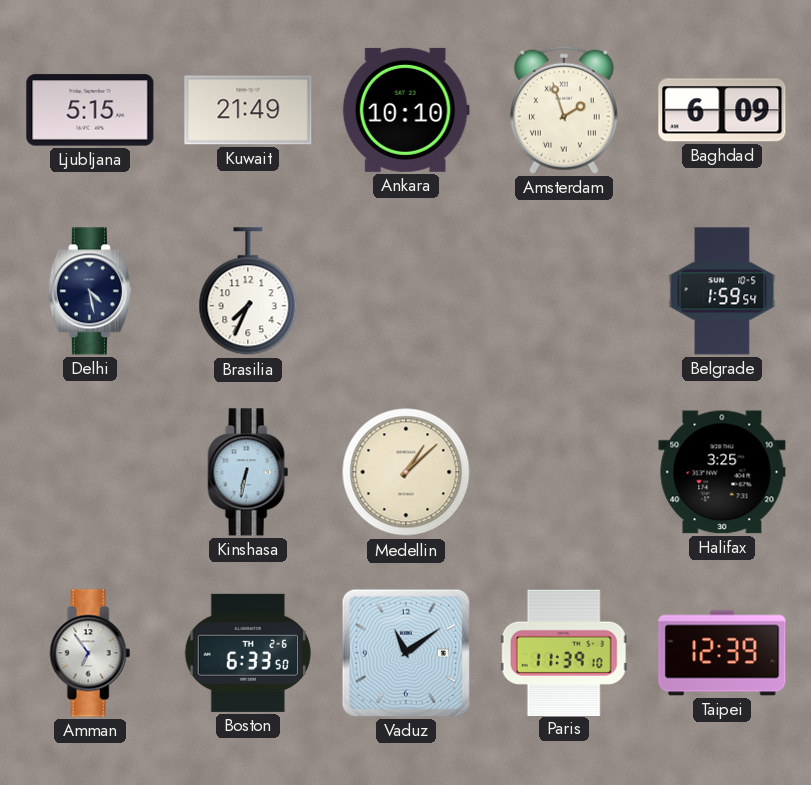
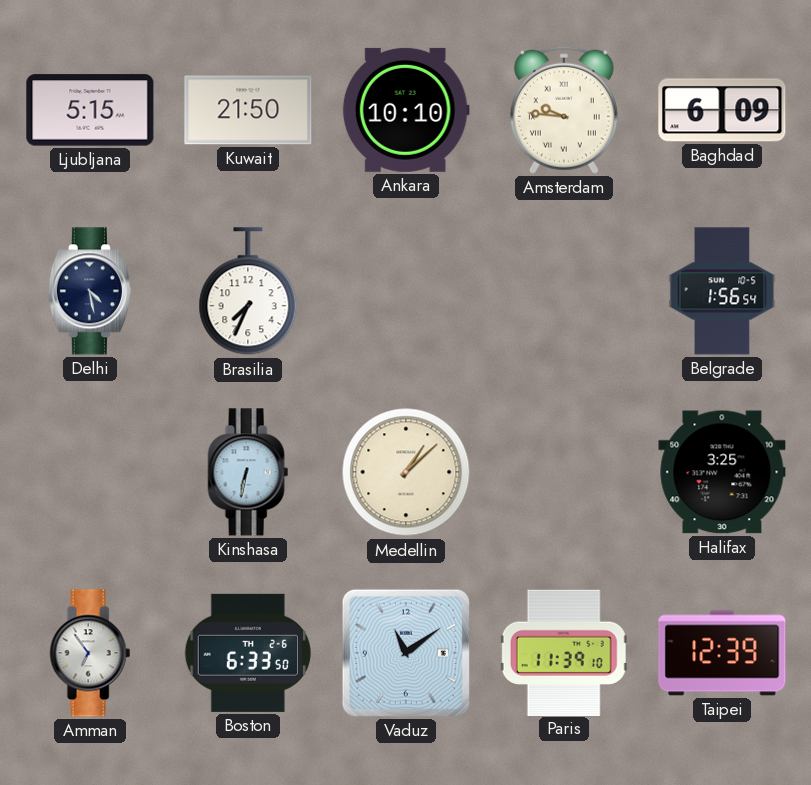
Kuwait: 21:49 -> 21:50
Amsterdam: 1:57 -> 9:46
Belgrade: 1:59 -> 1:56
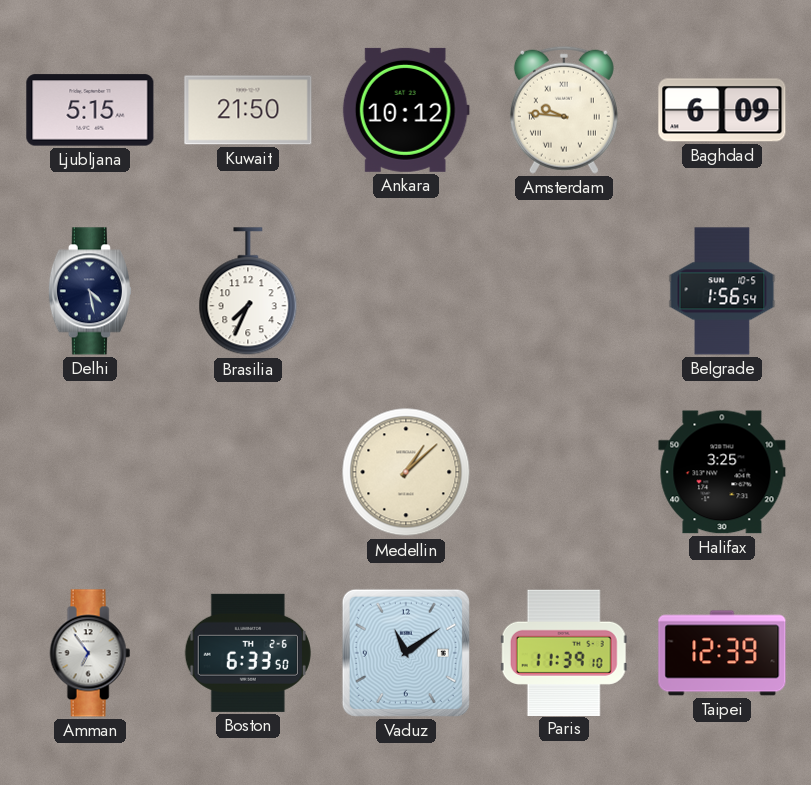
Ankara: 10:10 -> 10:12
Kinshasa: 6:32 -> none
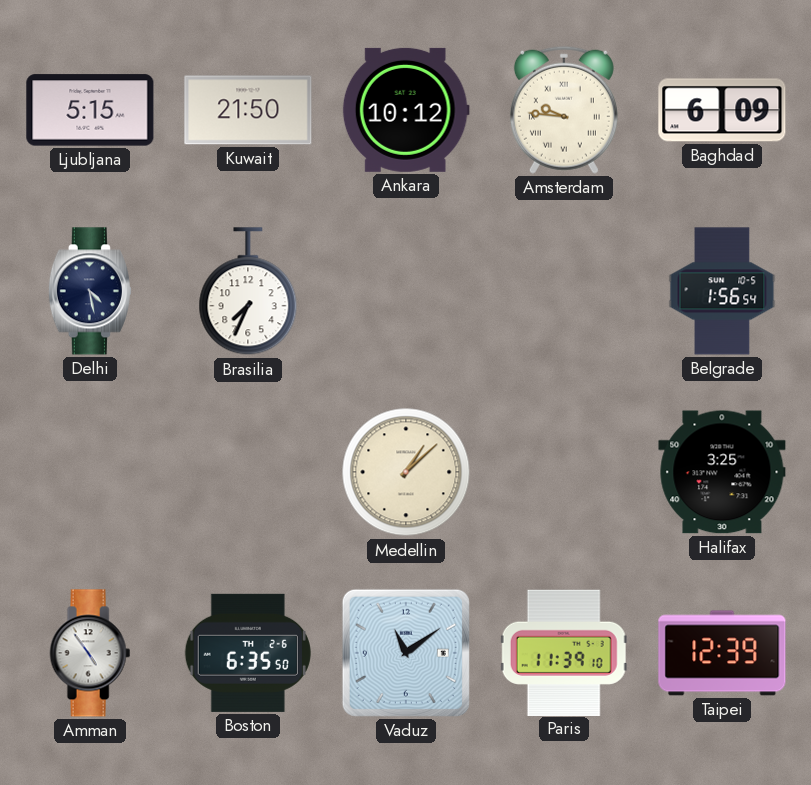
Amman: 6:54 -> 4:54
Boston: 6:33 -> 6:35
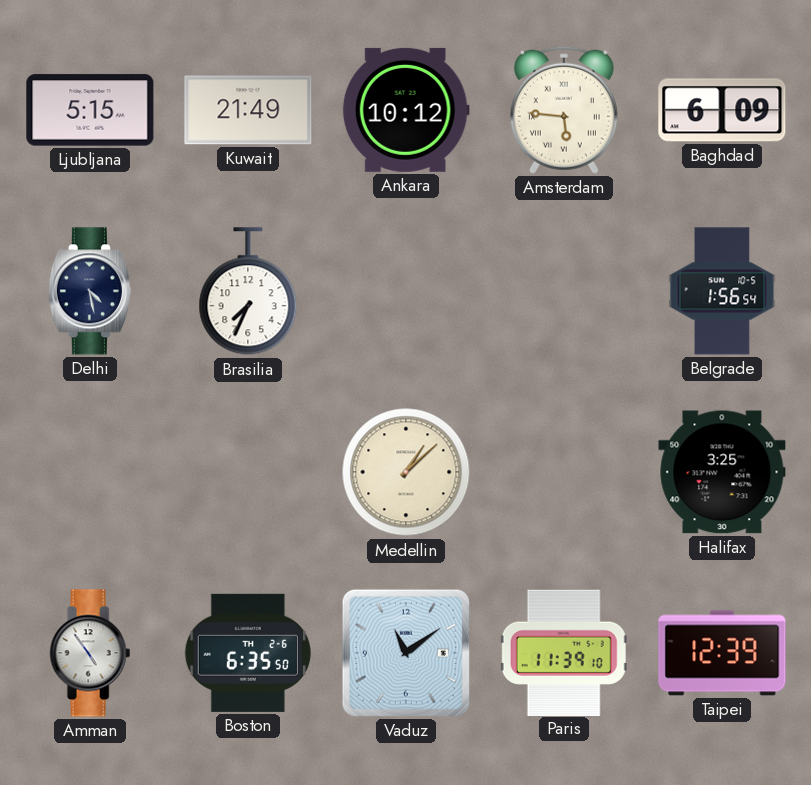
Kuwait: 21:50 -> 21:49
Amsterdam: 9:46 -> 5:46
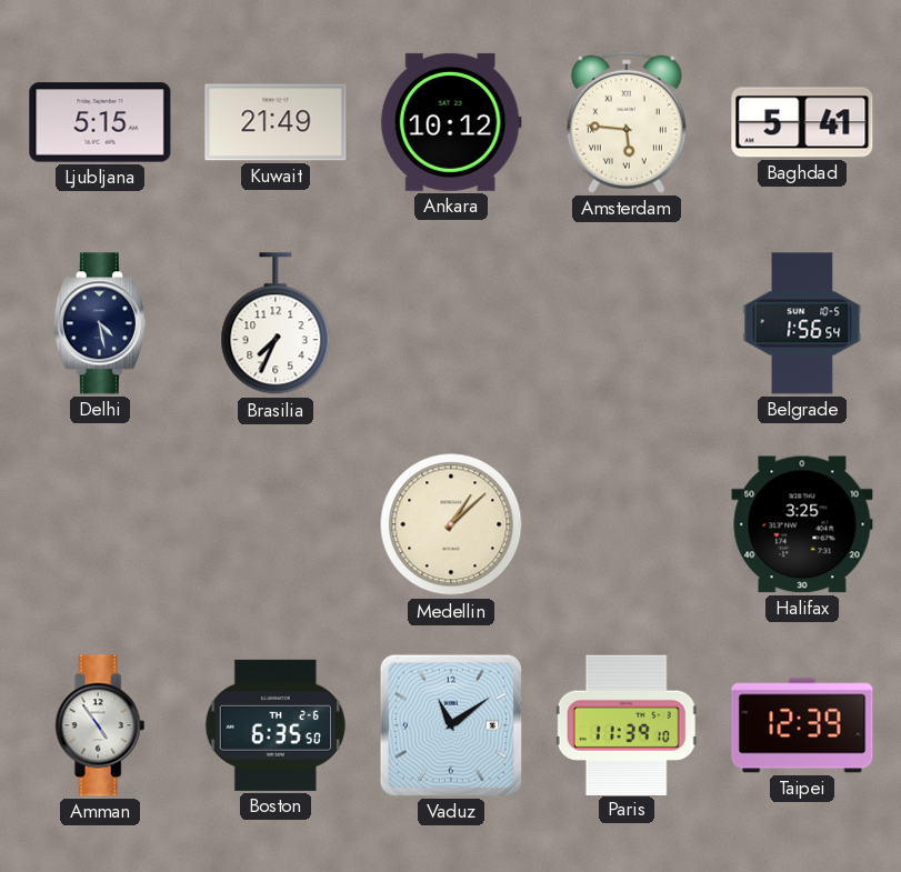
Baghdad: 6:09 -> 5:41
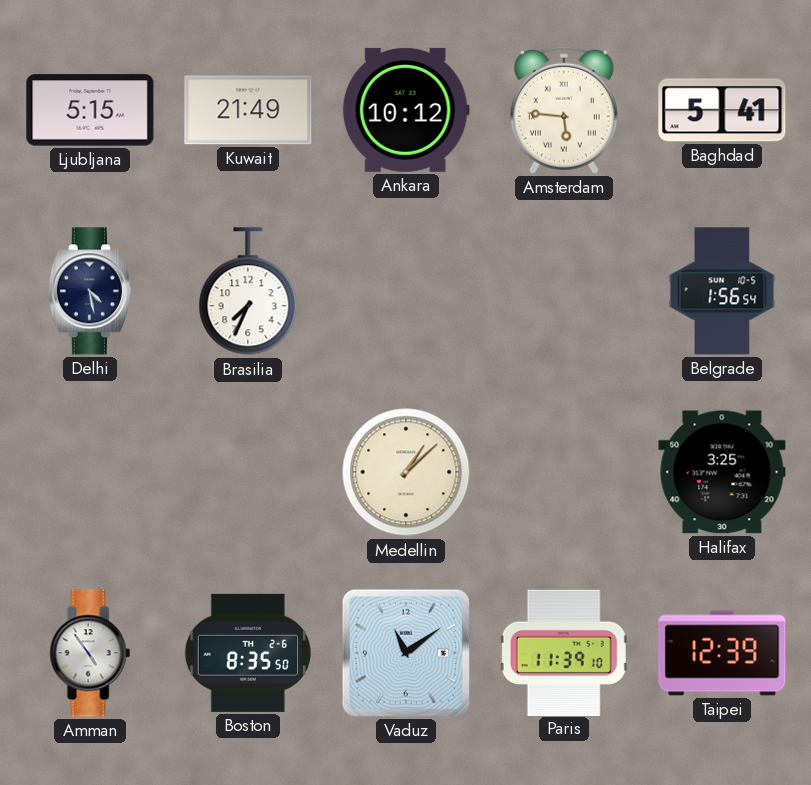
Boston: 6:35 -> 8:35
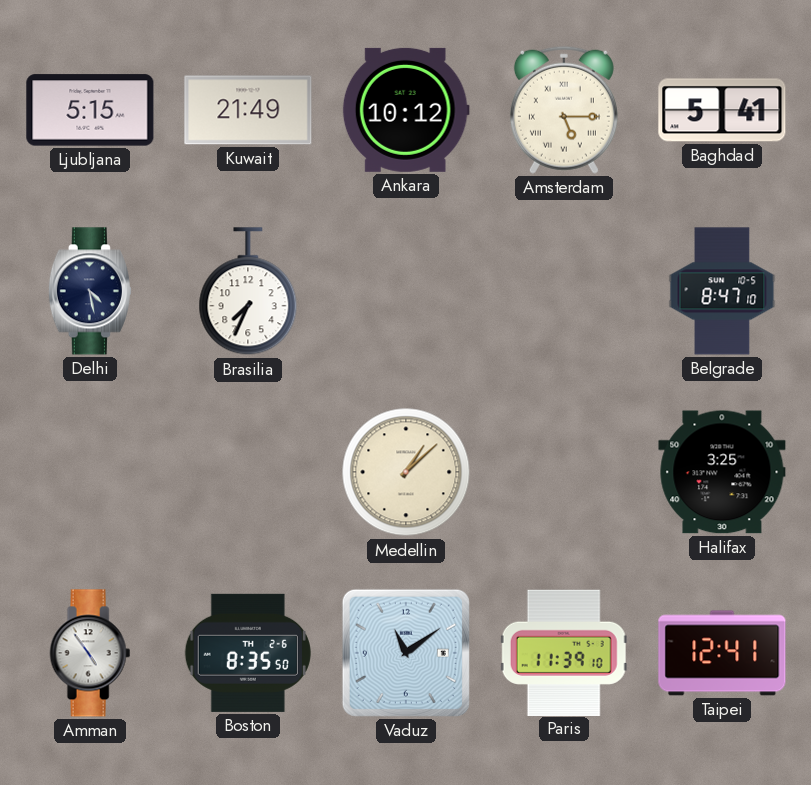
Amsterdam: 5:46 -> 5:15
Belgrade: 1:56 -> 8:47
Taipei: 12:39 -> 12:41
